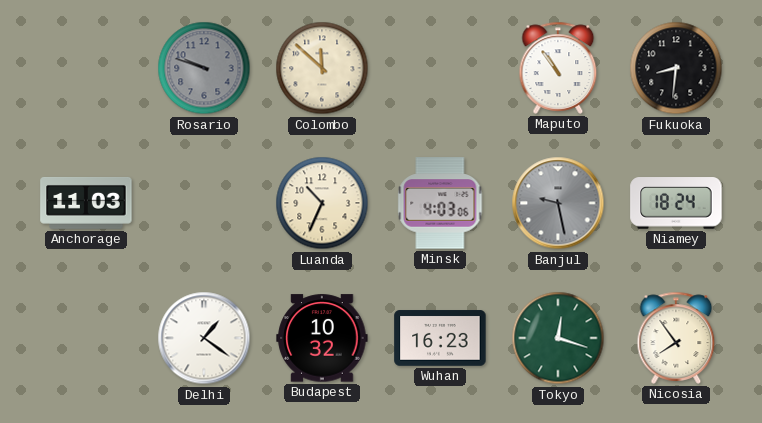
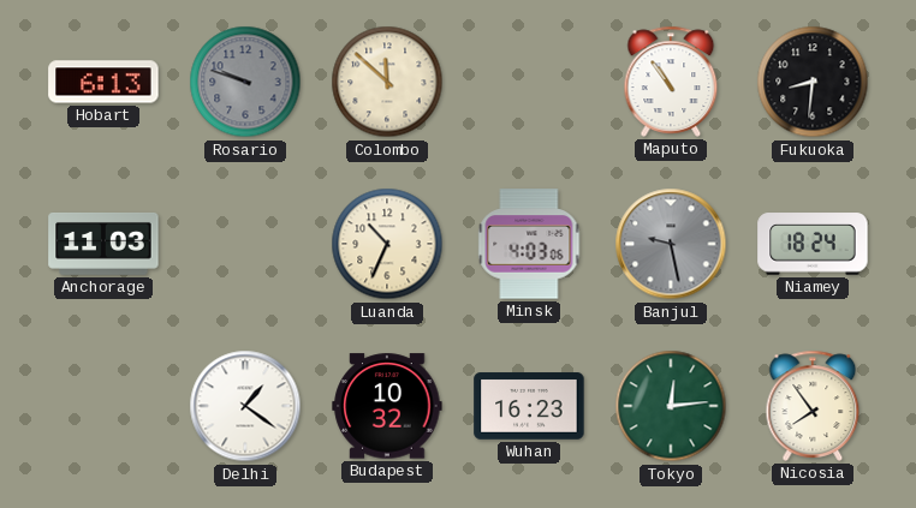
Hobart: none -> 6:13
Tokyo: 12:18 -> 12:14
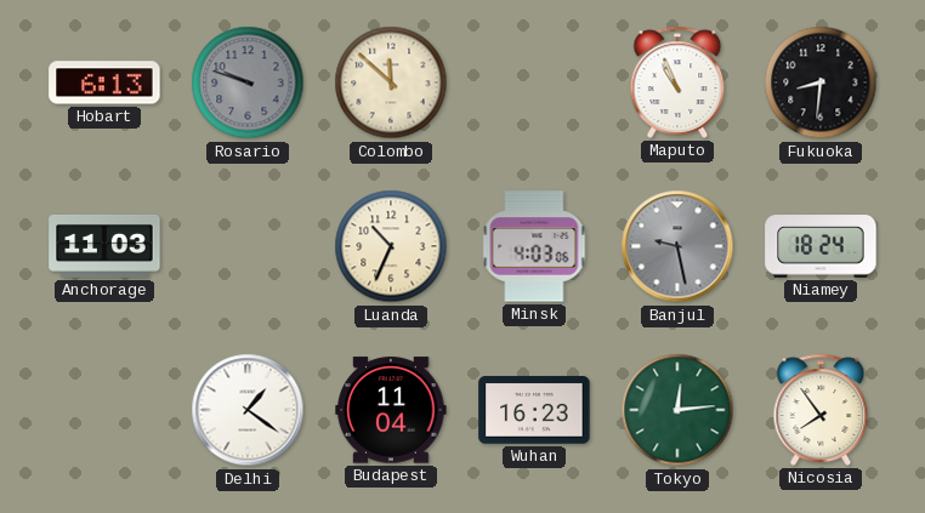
Maputo: 10:54 -> 10:56
Budapest: 10:32 -> 11:04
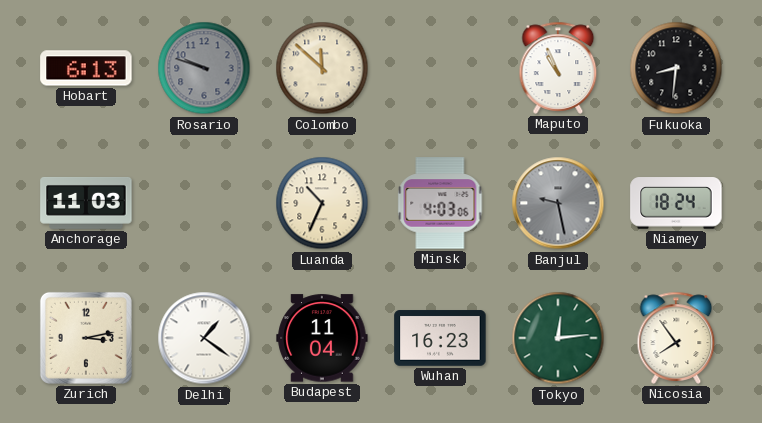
Zurich: none -> 3:13
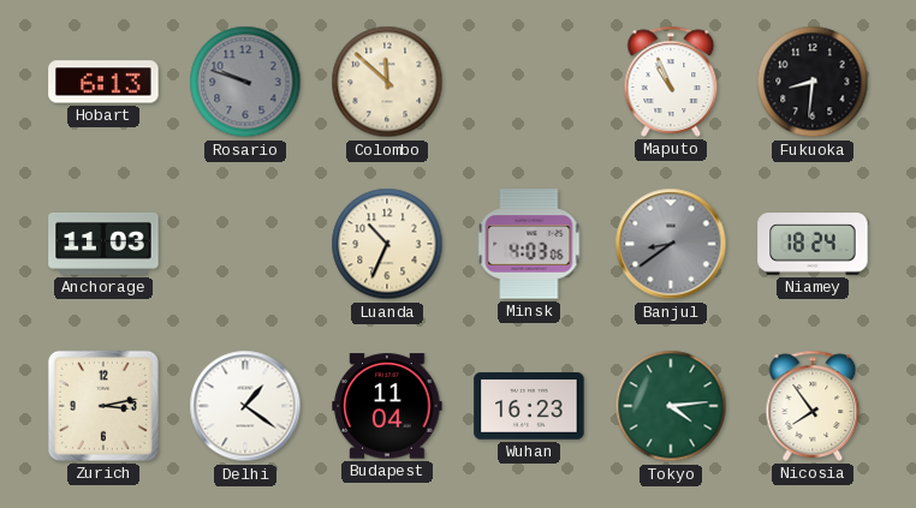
Banjul: 9:28 -> 8:39
Tokyo: 12:14 -> 4:14
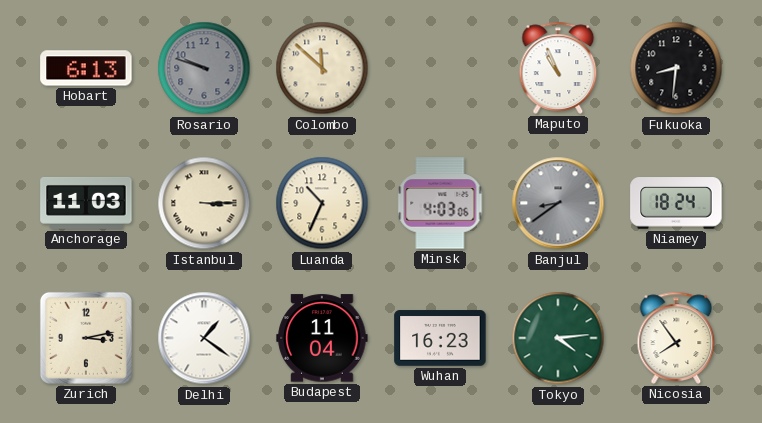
Istanbul: none -> 3:15
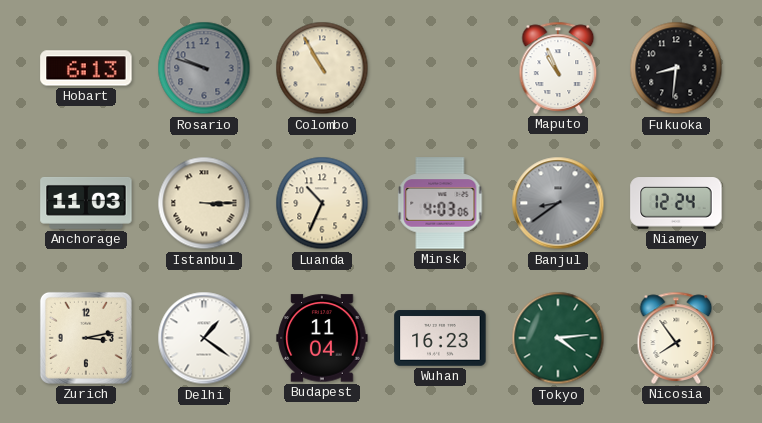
Colombo: 11:52 -> 10:55
Niamey: 18:24 -> 12:24
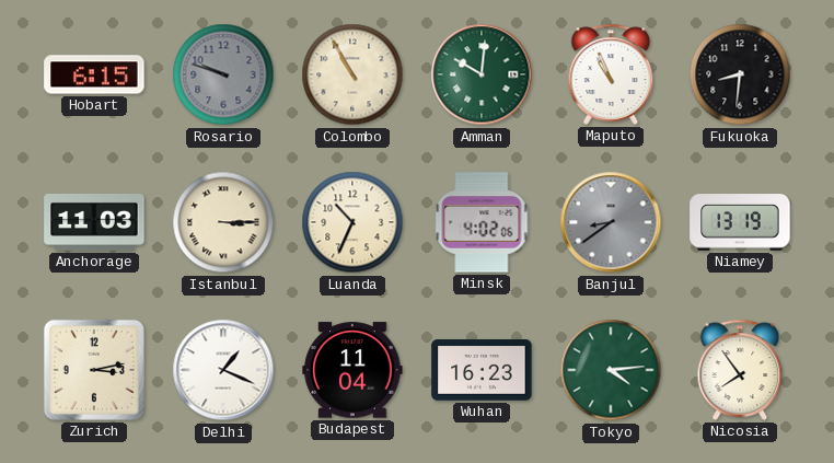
Hobart: 6:13 -> 6:15
Amman: none -> 10:01
Minsk: 4:03 -> 4:02
Niamey: 12:24 -> 13:19
Delhi: 1:21 -> 1:19
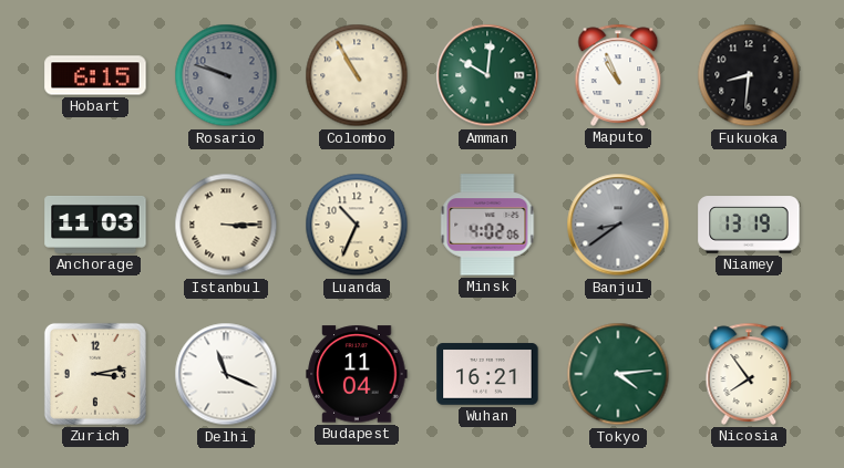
Delhi: 1:19 -> 11:19
Wuhan: 16:23 -> 16:21
